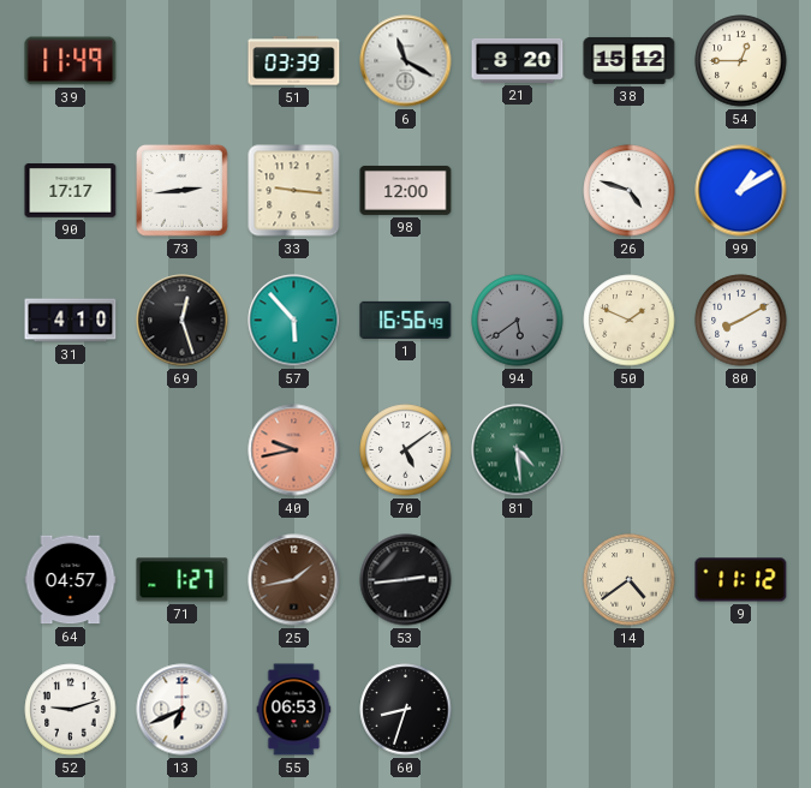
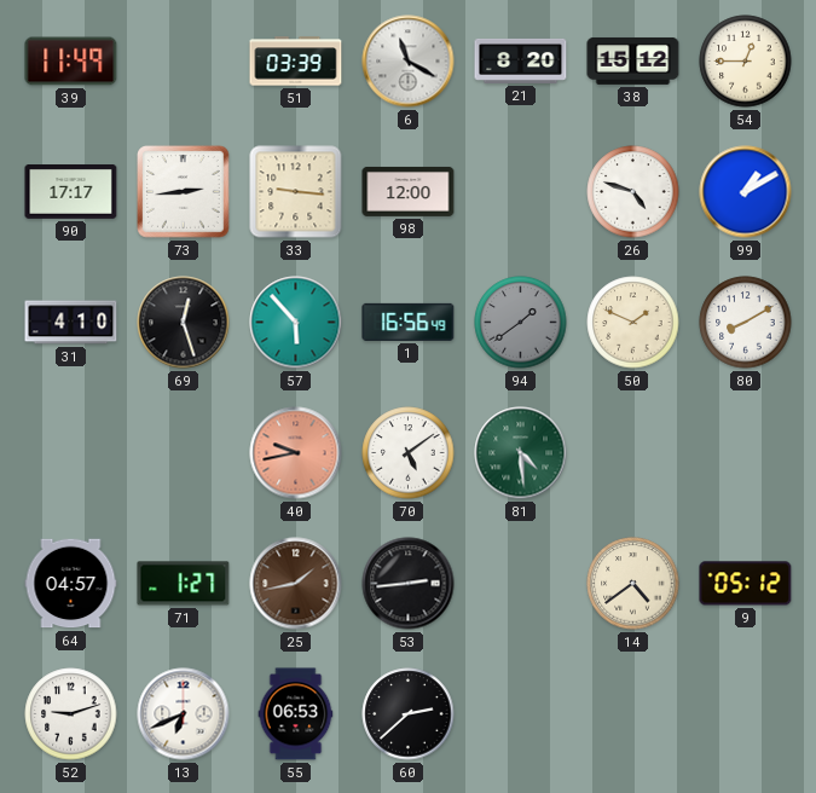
94: 5:39 -> 1:39
9: 11:12 -> 05:12
60: 8:33 -> 2:38
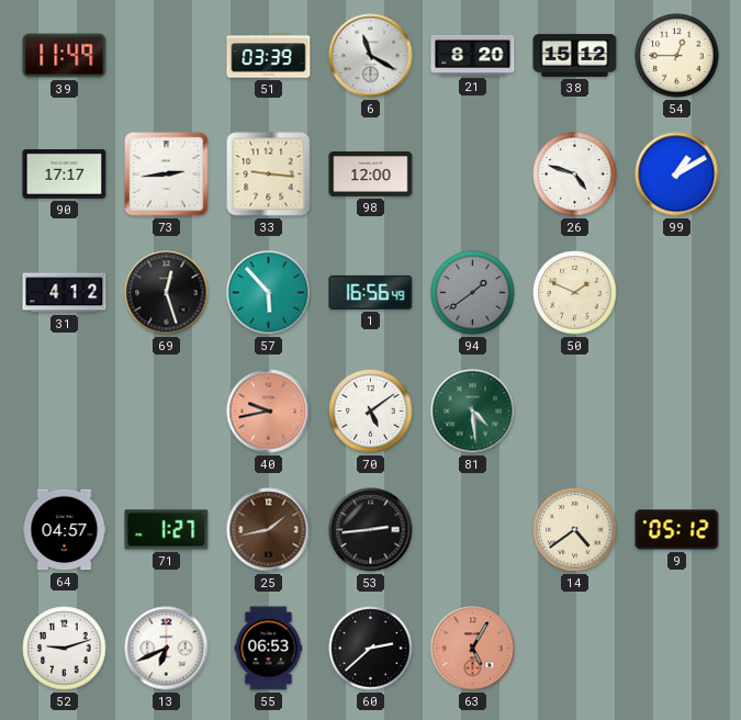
31: 4:10 -> 4:12
80: 8:10 -> none
63: none -> 5:05
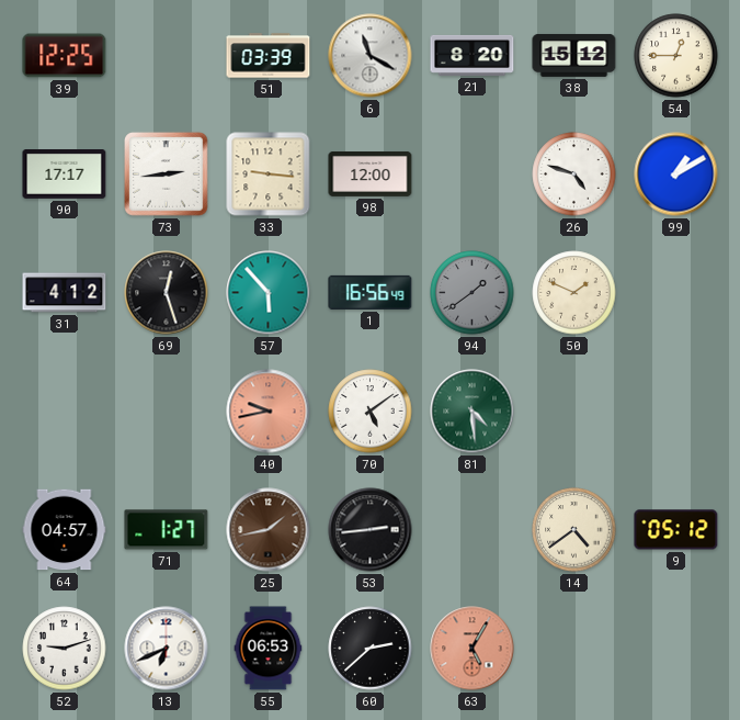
39: 11:49 -> 12:25
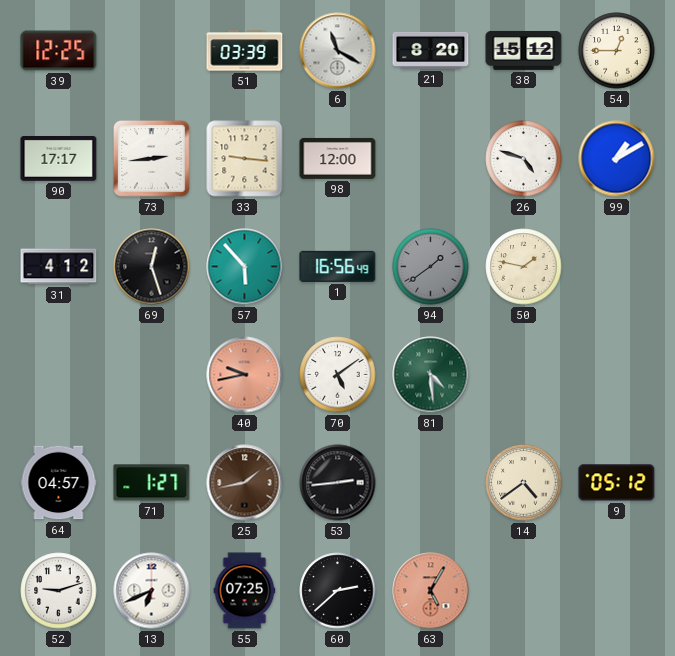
50: 1:49 -> 1:47
55: 06:53 -> 07:25
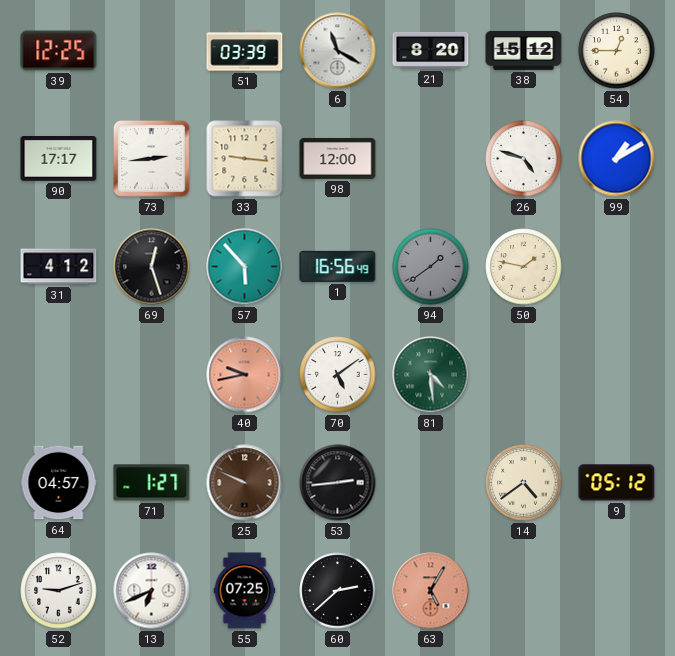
25: 1:43 -> 9:49
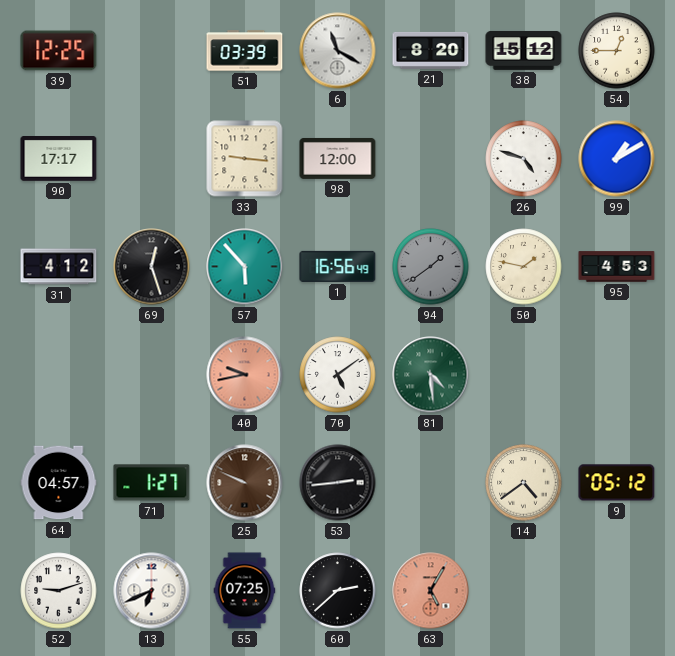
73: 2:44 -> none
95: none -> 4:53
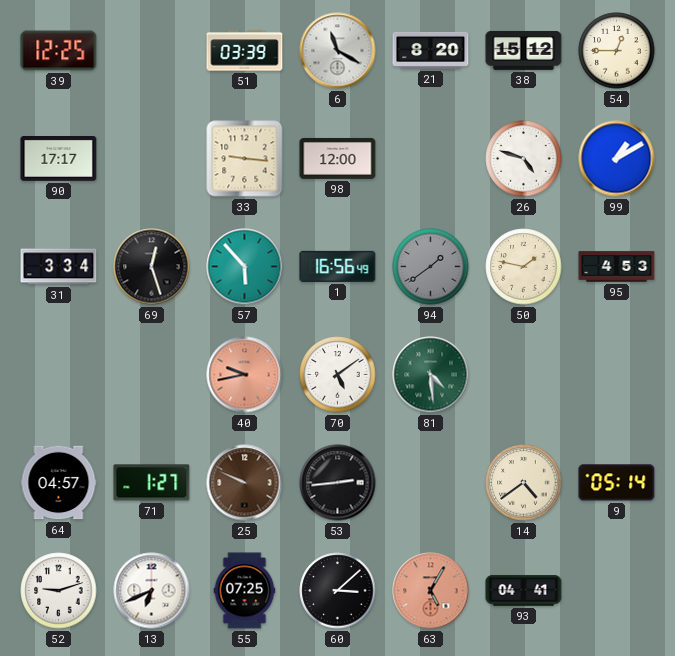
31: 4:12 -> 3:34
9: 05:12 -> 05:14
60: 2:38 -> 3:08
93: none -> 04:41
